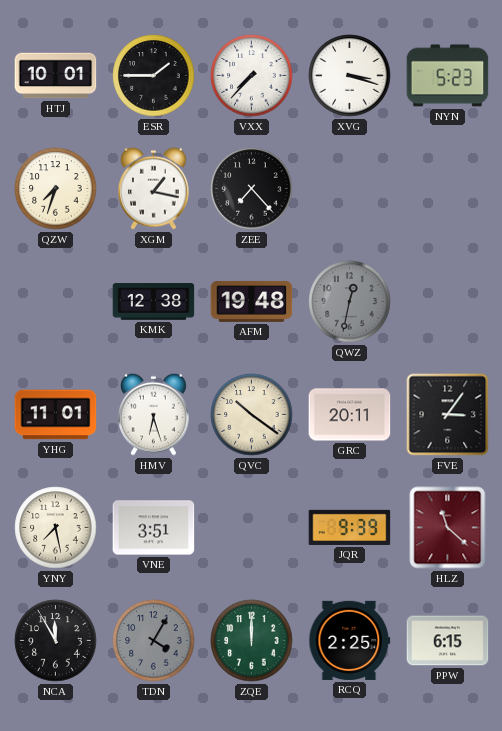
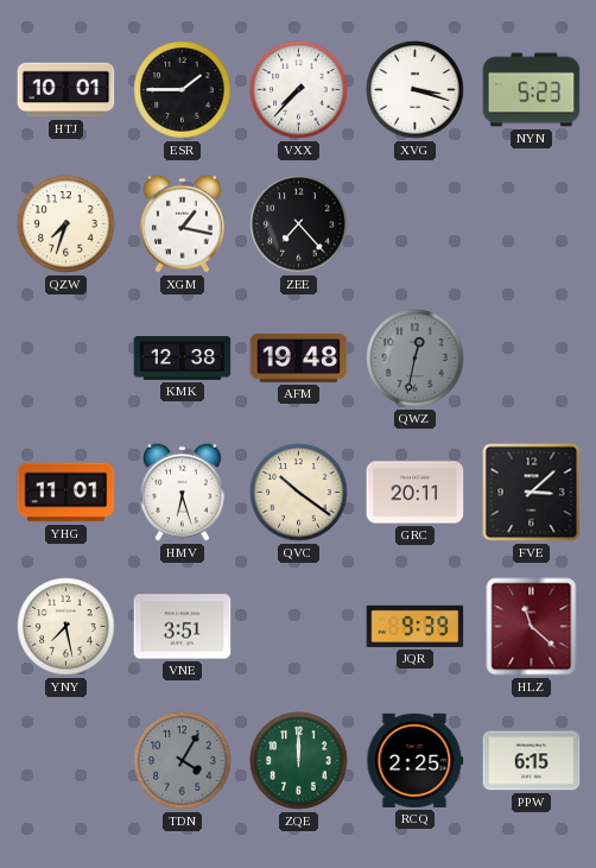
FVE: 3:06 -> 3:08
NCA: 11:55 -> none
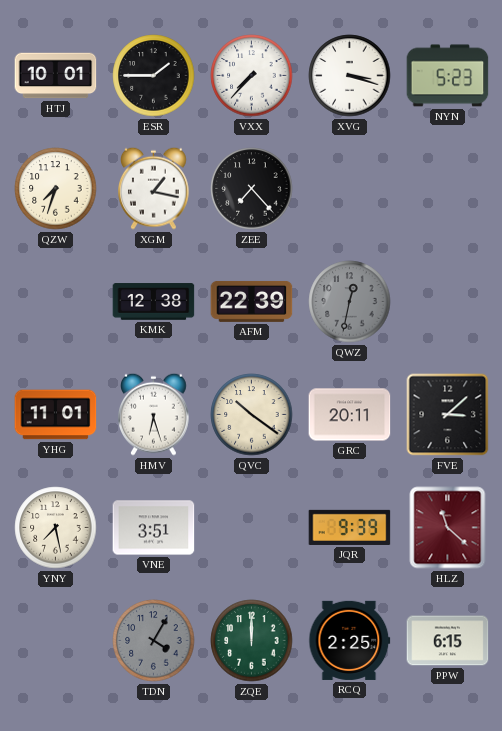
AFM: 19:48 -> 22:39
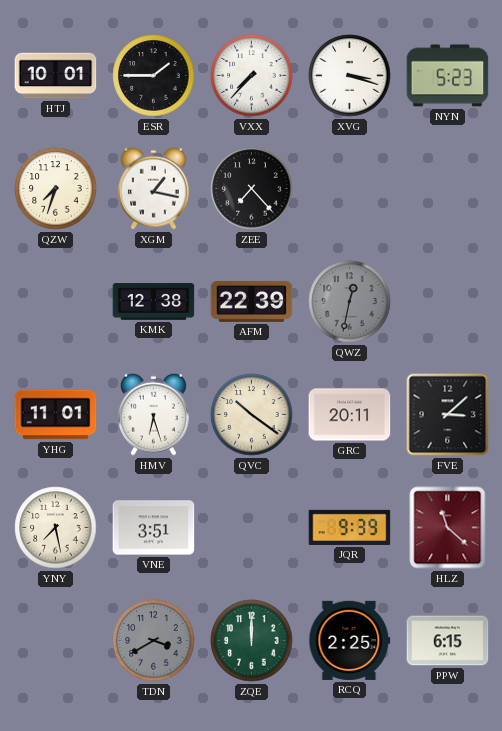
TDN: 4:05 -> 3:40
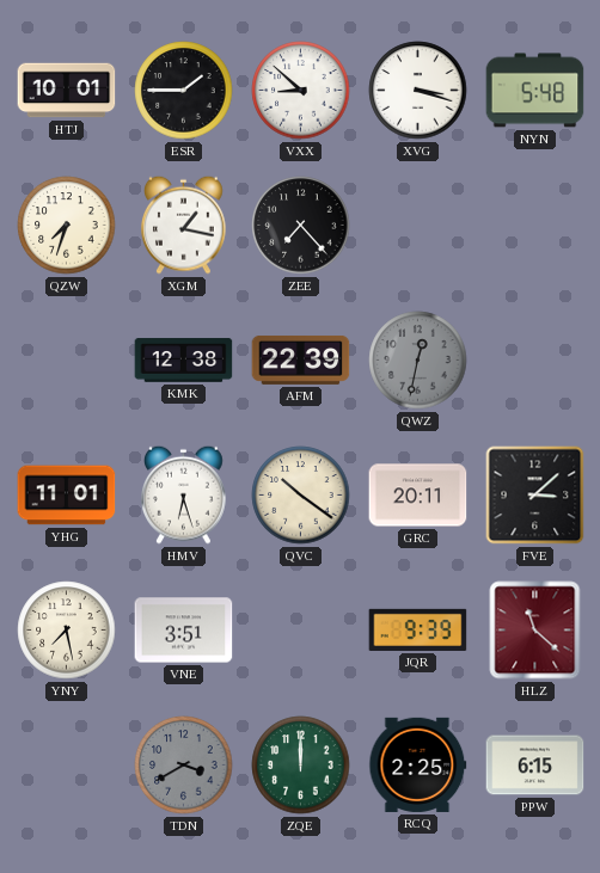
VXX: 7:37 -> 8:52
NYN: 5:23 -> 5:48
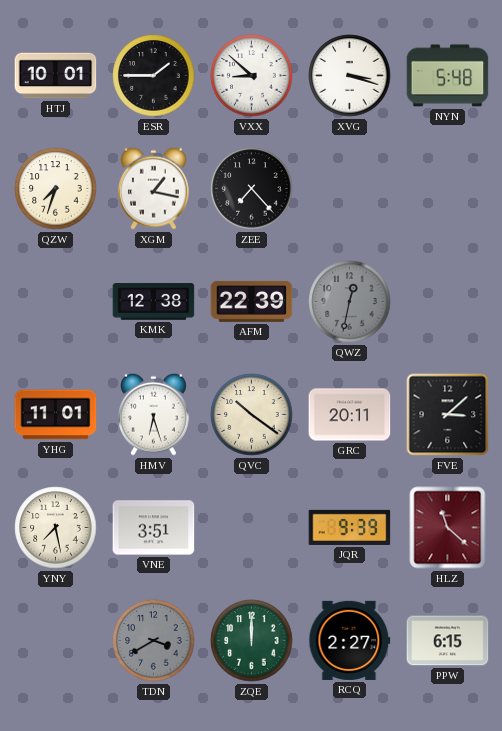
RCQ: 2:25 -> 2:27
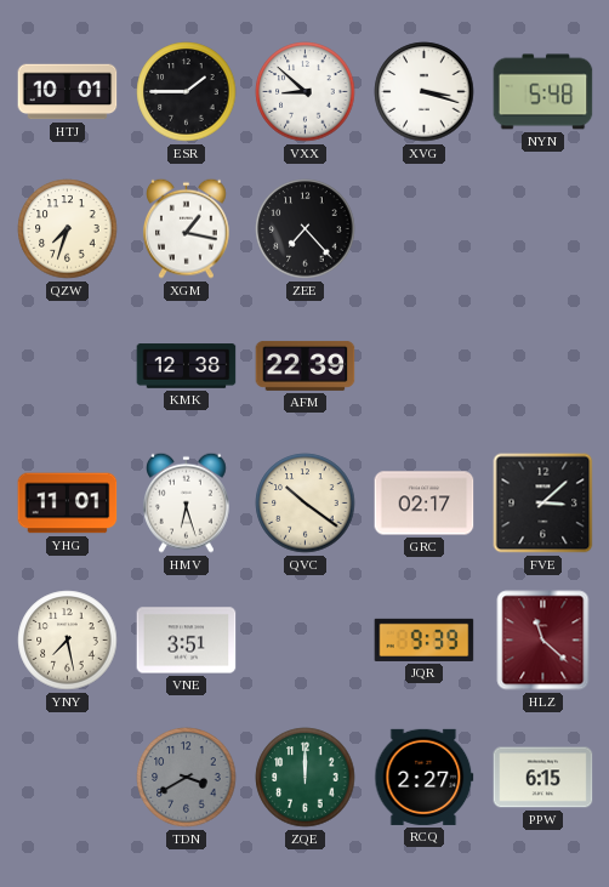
QWZ: 12:32 -> none
GRC: 20:11 -> 02:17
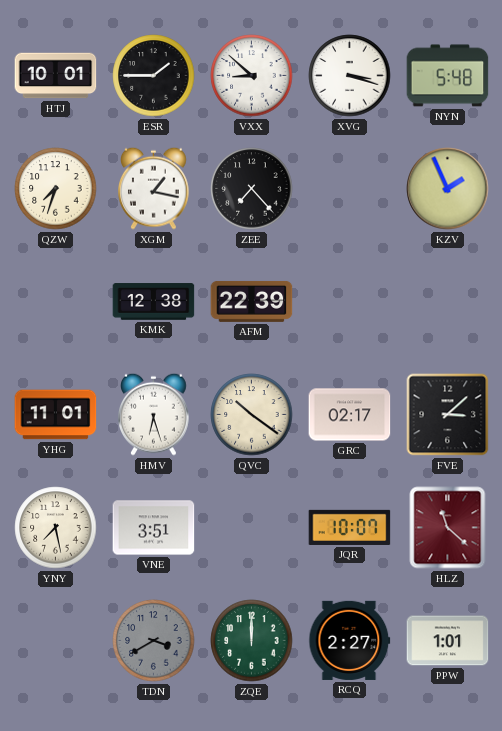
KZV: none -> 1:56
JQR: 9:39 -> 10:07
PPW: 6:15 -> 1:01
